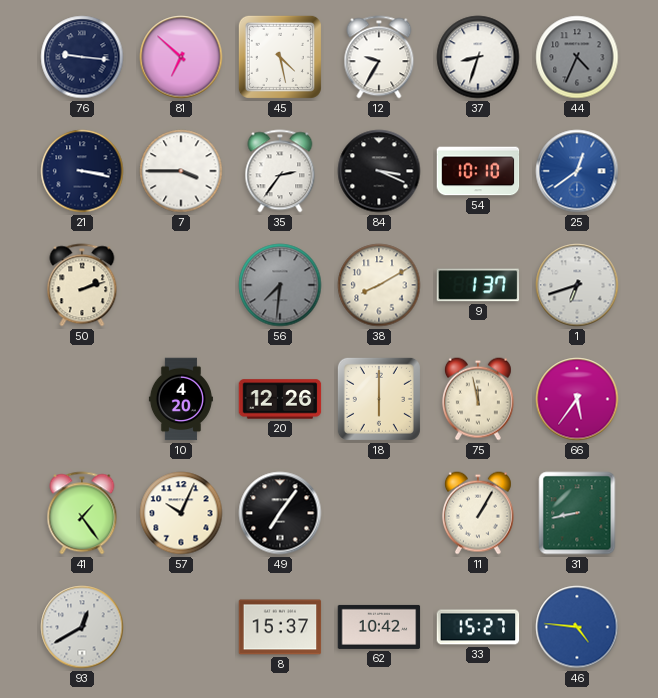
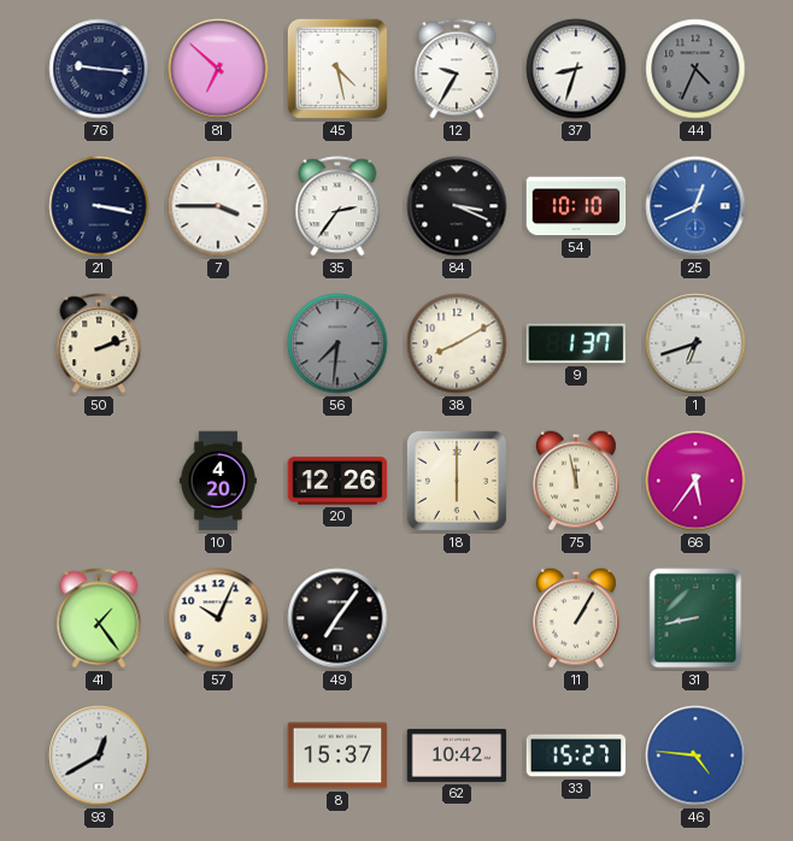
25: 12:39 -> 12:41
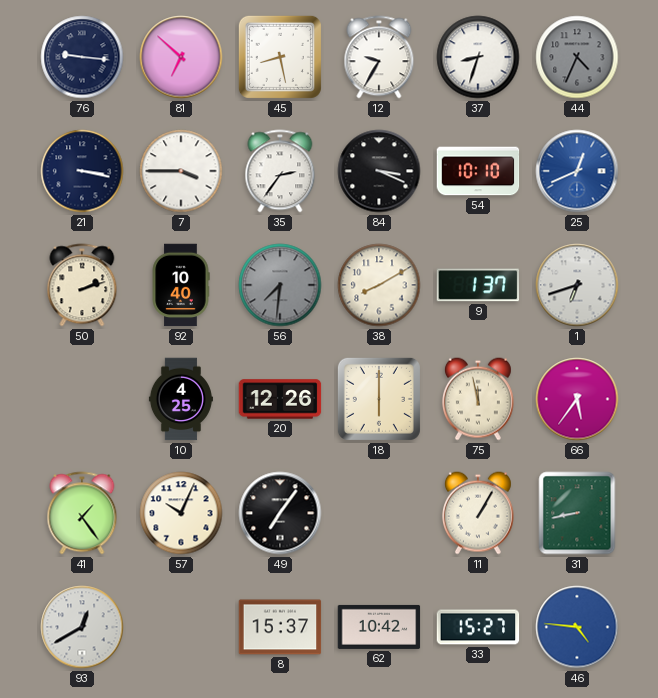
45: 4:28 -> 8:28
92: none -> 10:40
10: 4:20 -> 4:25
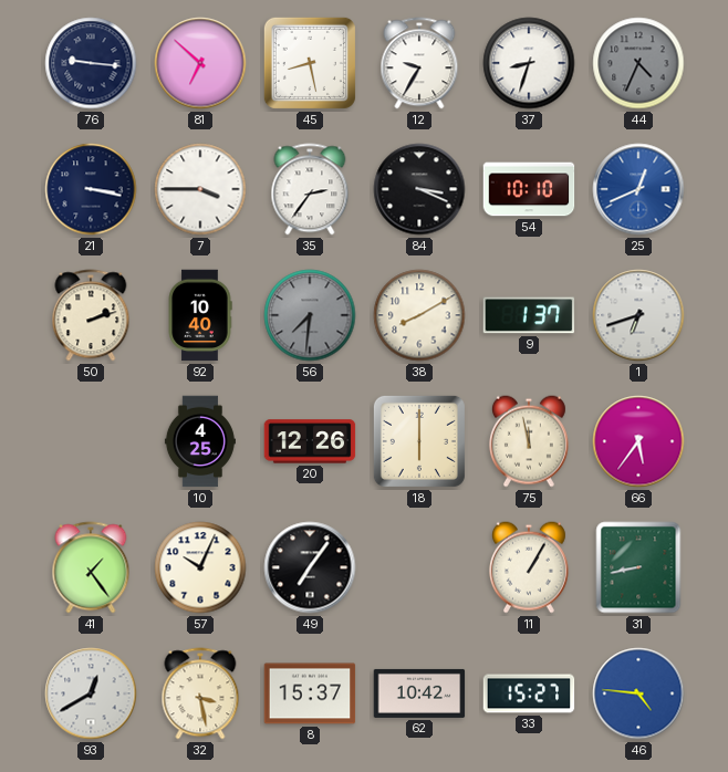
32: none -> 3:28
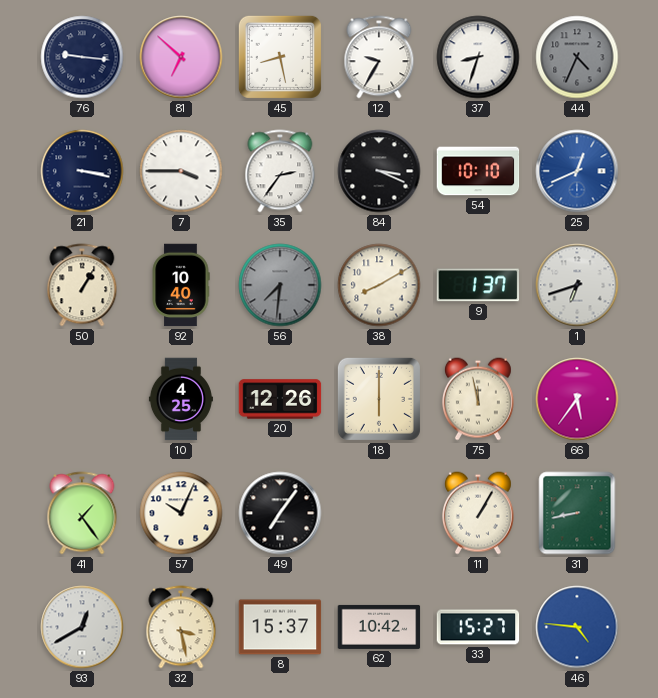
50: 2:12 -> 1:05
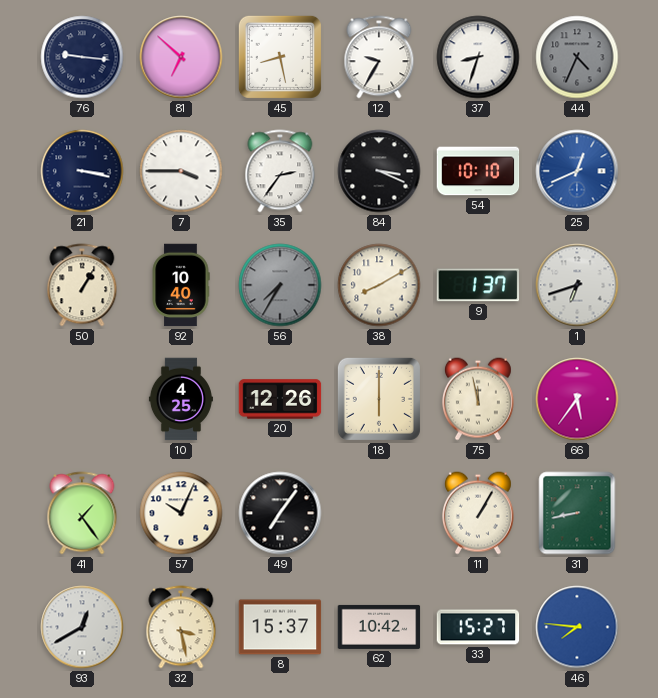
56: 7:31 -> 7:35
46: 4:46 -> 7:46
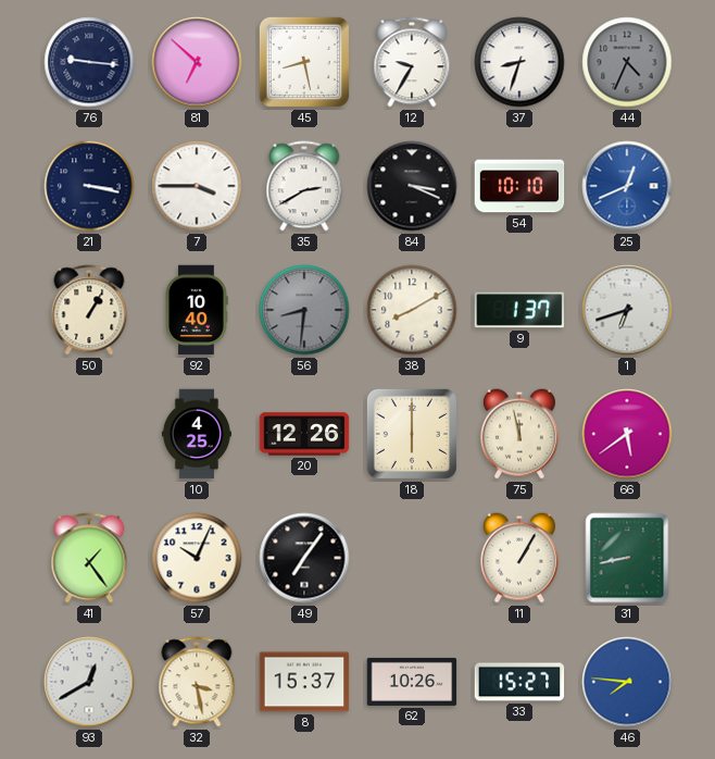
35: 2:36 -> 2:40
56: 7:35 -> 8:31
66: 5:36 -> 5:39
62: 10:42 -> 10:26
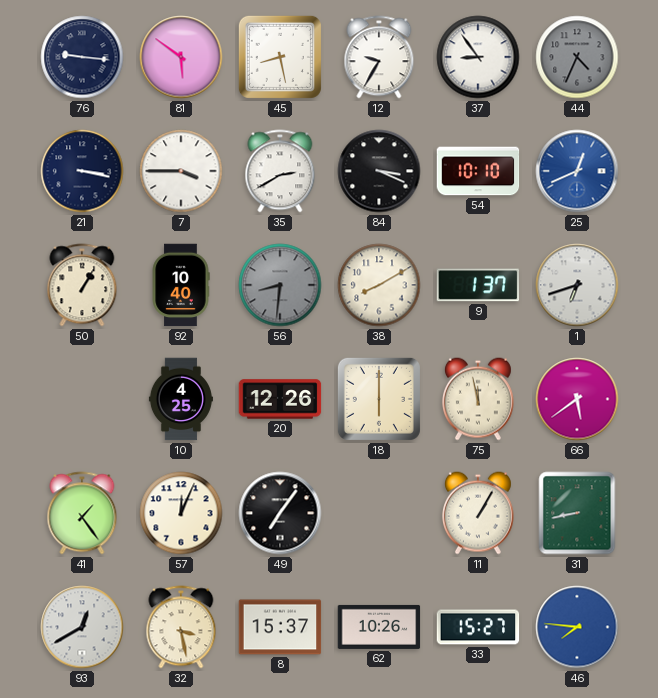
81: 6:52 -> 5:51
37: 8:33 -> 8:54
57: 10:04 -> 12:04
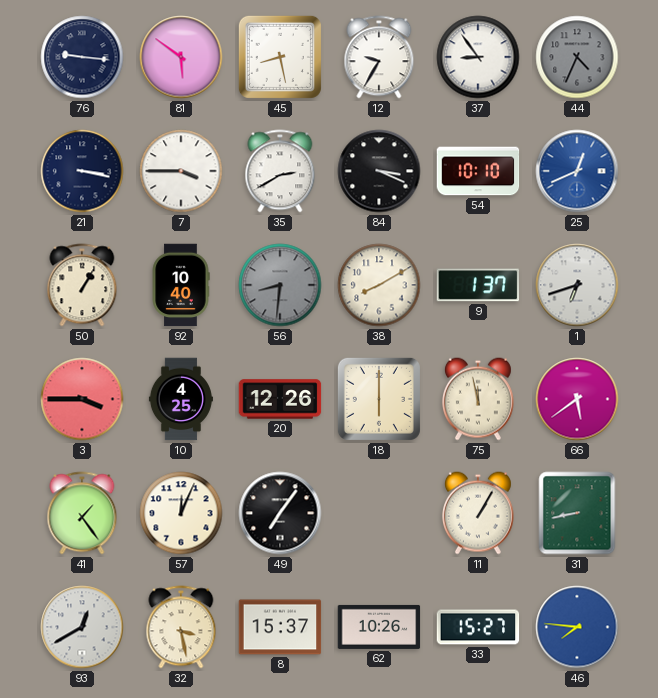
3: none -> 3:45
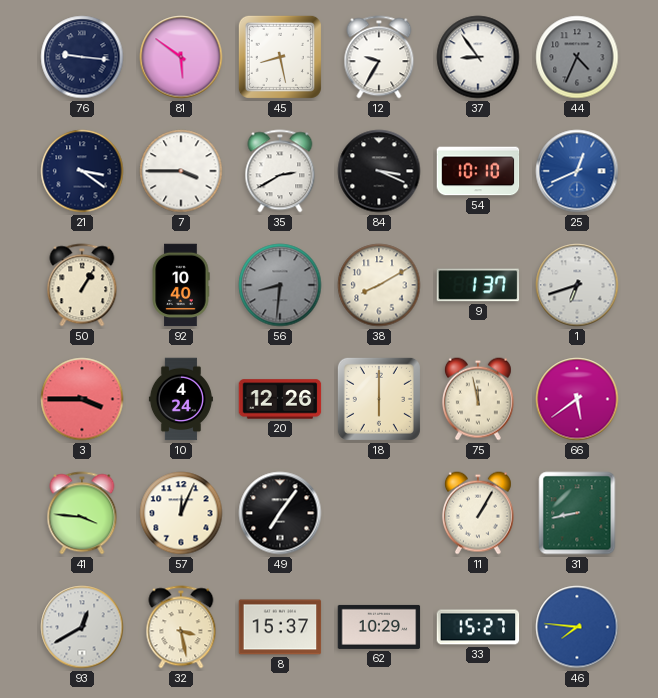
21: 3:17 -> 3:21
10: 4:25 -> 4:24
41: 1:24 -> 3:46
62: 10:26 -> 10:29
